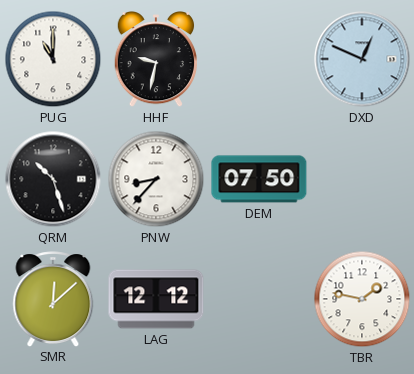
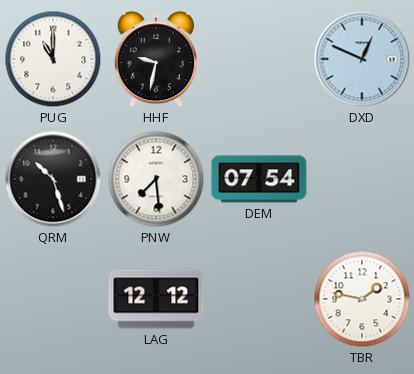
PNW: 8:37 -> 7:29
DEM: 07:50 -> 07:54
SMR: 12:08 -> none
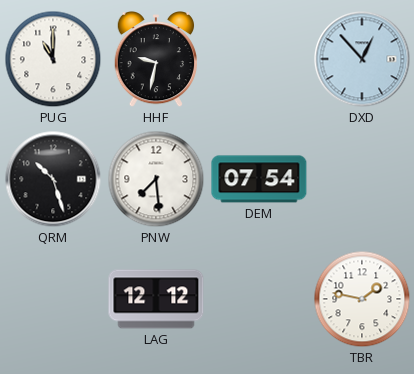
DXD: 12:49 -> 12:53
